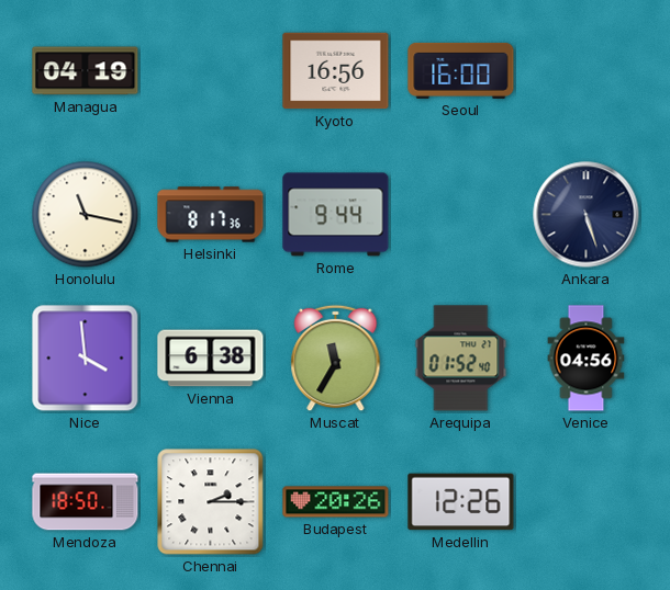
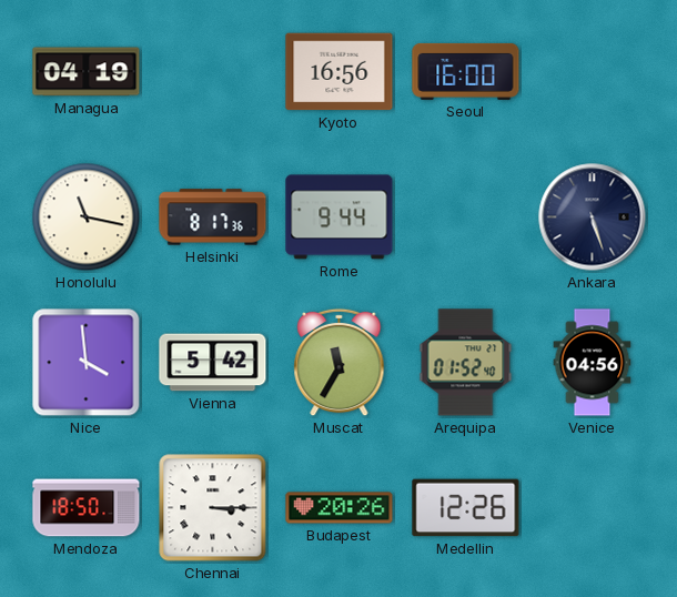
Vienna: 6:38 -> 5:42
Chennai: 2:15 -> 3:15
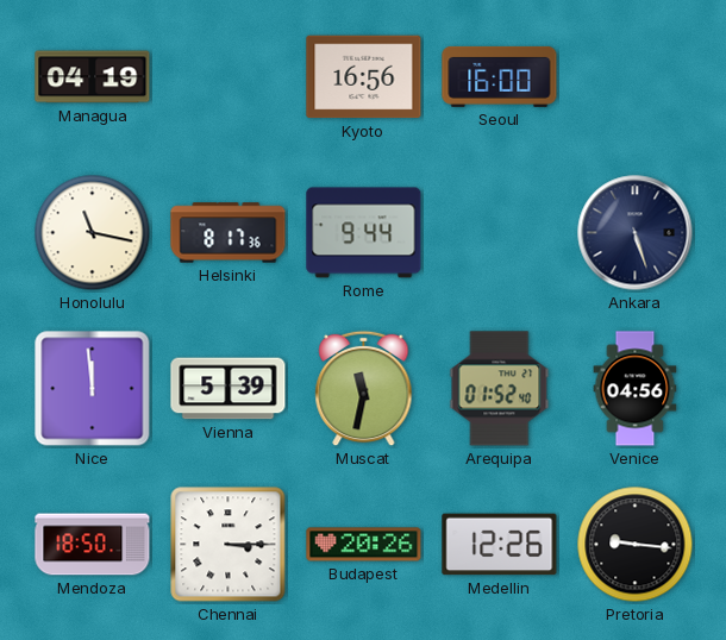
Nice: 3:59 -> 11:59
Vienna: 5:42 -> 5:39
Muscat: 11:35 -> 11:32
Pretoria: none -> 9:16
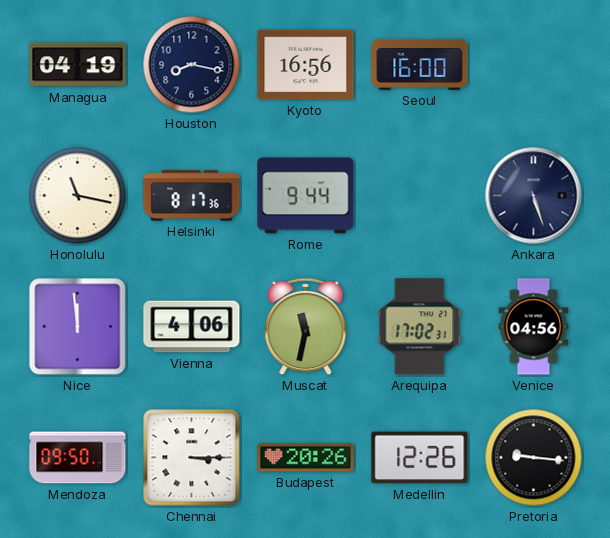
Houston: none -> 8:17
Vienna: 5:39 -> 4:06
Arequipa: 01:52 -> 17:02
Mendoza: 18:50 -> 09:50
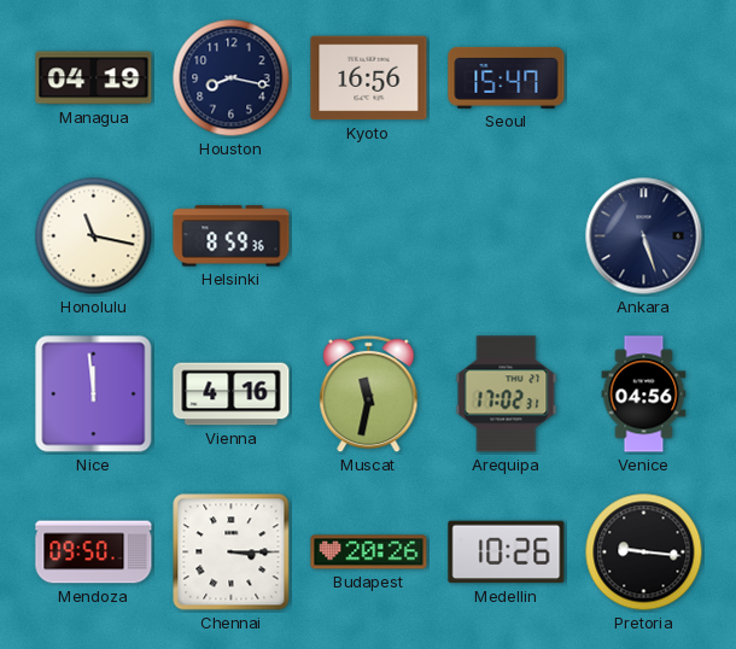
Seoul: 16:00 -> 15:47
Helsinki: 8:17 -> 8:59
Rome: 9:44 -> none
Vienna: 4:06 -> 4:16
Medellin: 12:26 -> 10:26
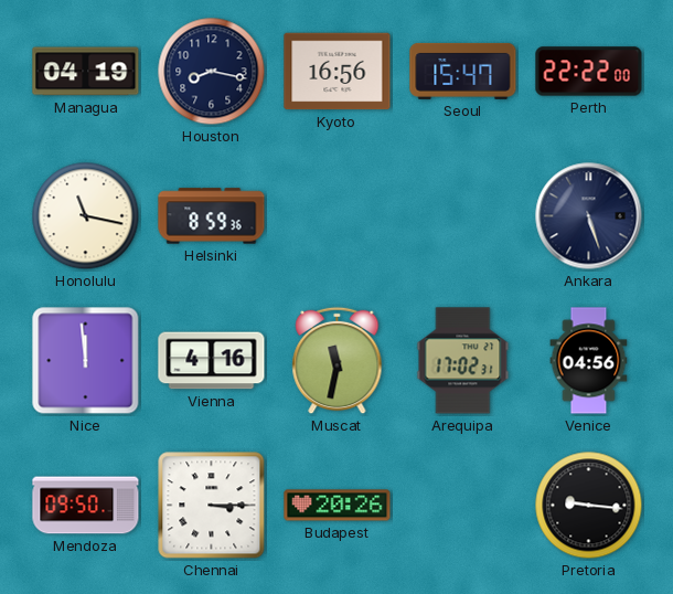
Perth: none -> 22:22
Medellin: 10:26 -> none
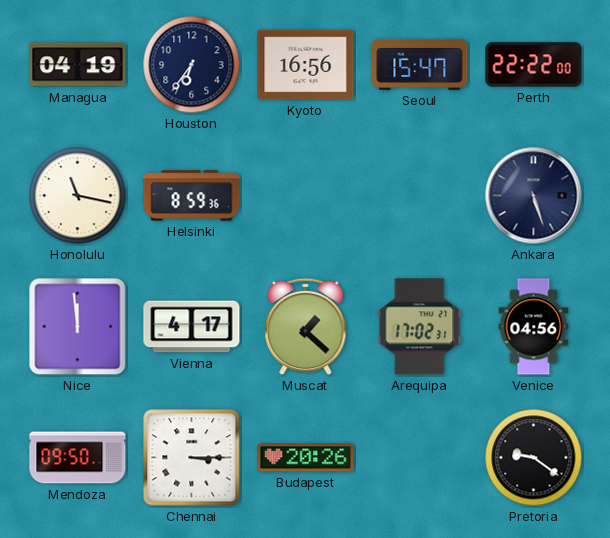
Houston: 8:17 -> 6:36
Vienna: 4:16 -> 4:17
Muscat: 11:32 -> 1:22
Pretoria: 9:16 -> 9:21
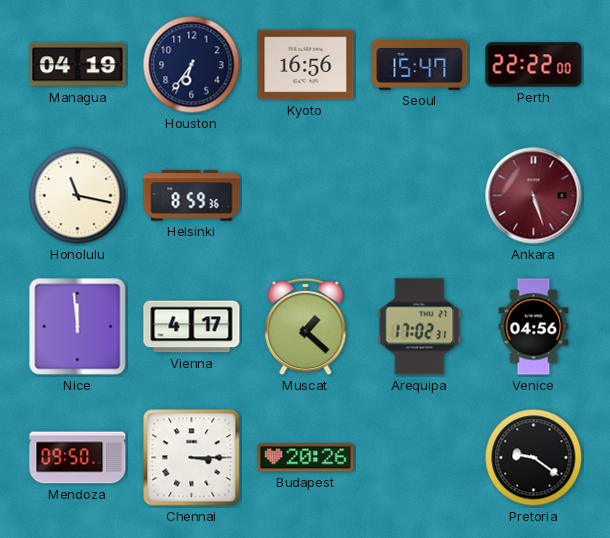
Ankara dial: navy -> burgundy
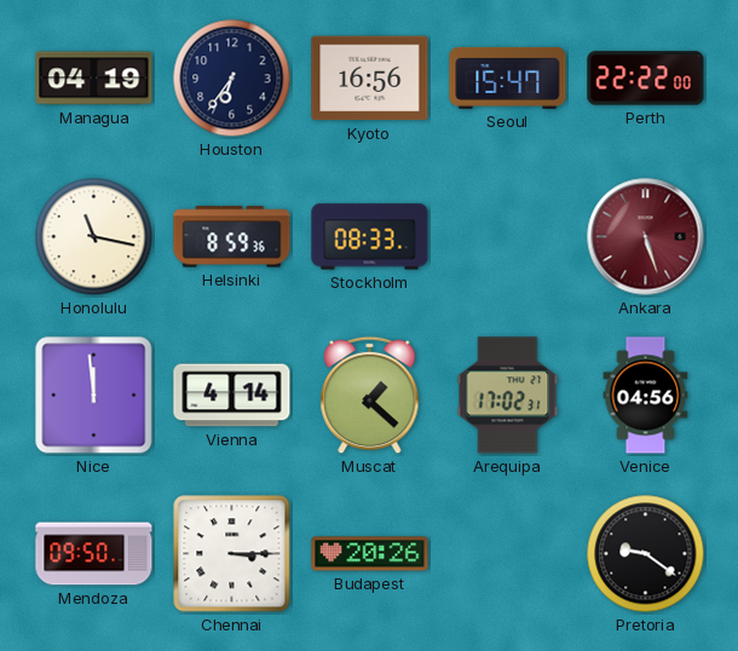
Stockholm: none -> 08:33
Vienna: 4:17 -> 4:14
